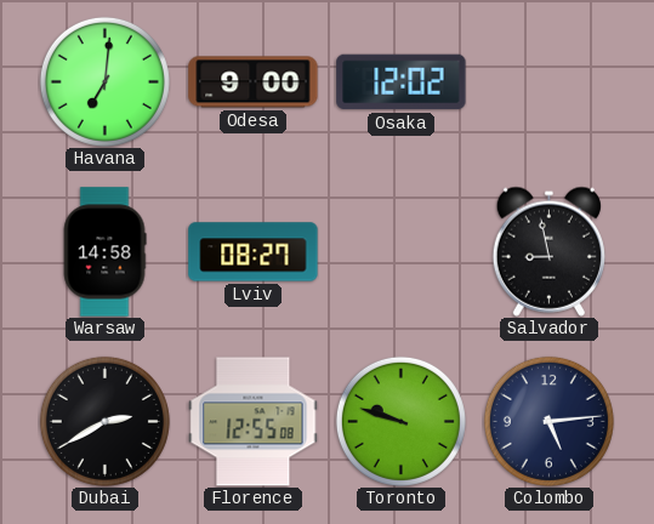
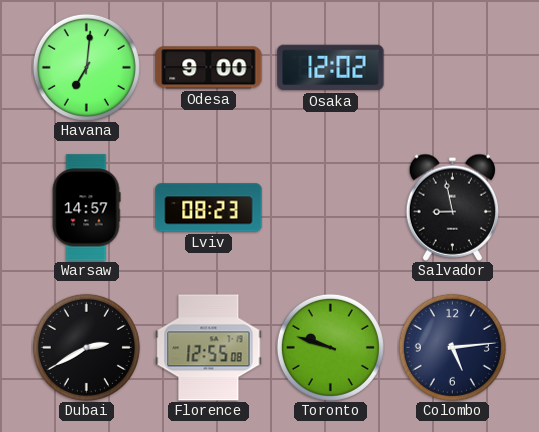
Warsaw: 14:58 -> 14:57
Lviv: 08:27 -> 08:23
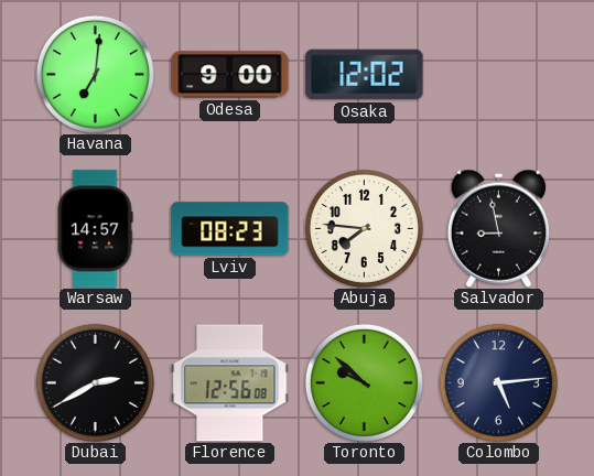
Abuja: none -> 7:46
Florence: 12:55 -> 12:56
Toronto: 9:48 -> 9:52
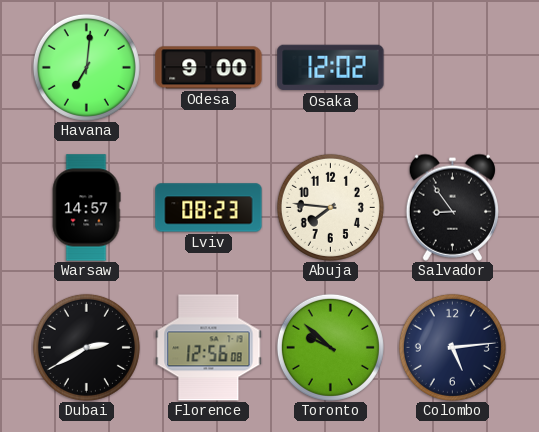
Salvador: 8:58 -> 8:54
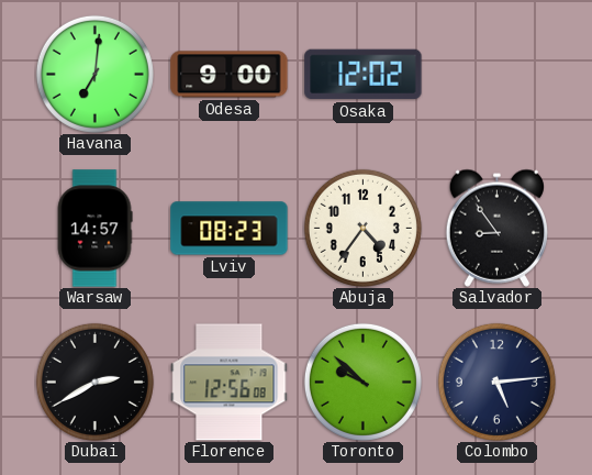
Abuja: 7:46 -> 4:36
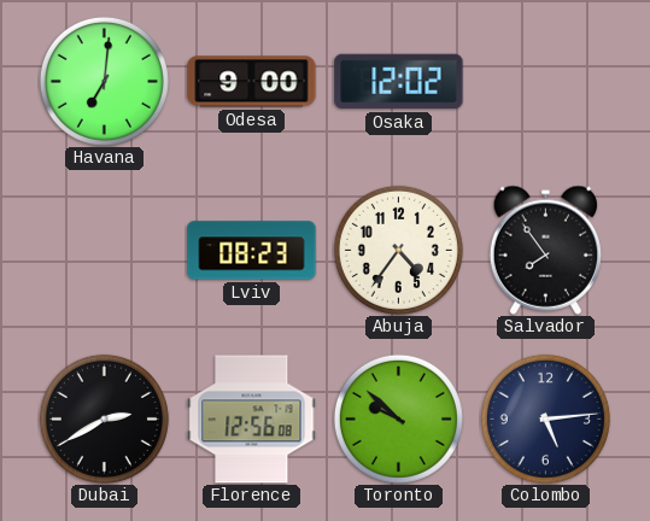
Warsaw: 14:57 -> none
Salvador: 8:54 -> 7:54
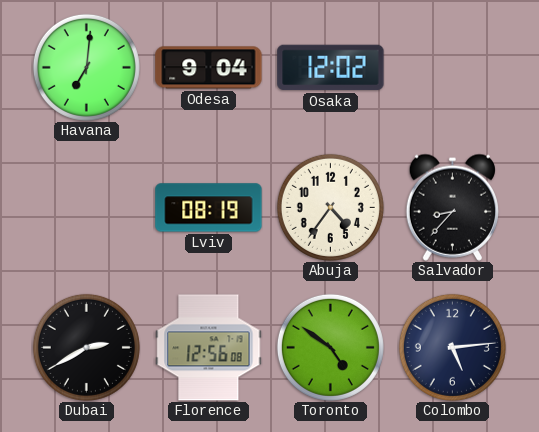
Odesa: 9:00 -> 9:04
Lviv: 08:23 -> 08:19
Salvador: 7:54 -> 8:37
Toronto: 9:52 -> 4:51
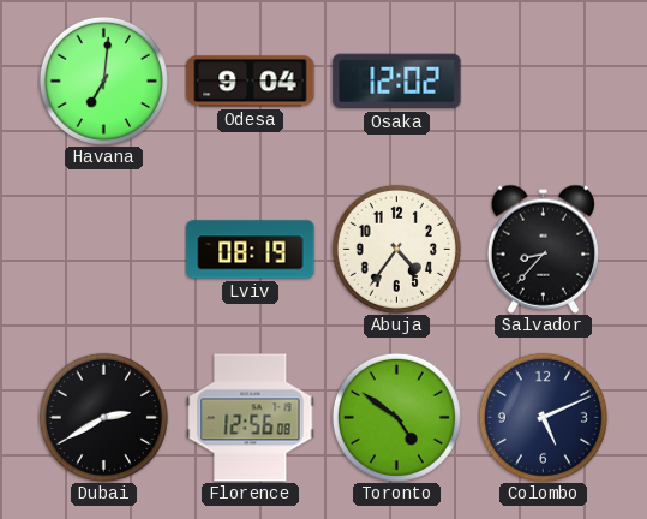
Colombo: 5:14 -> 5:11
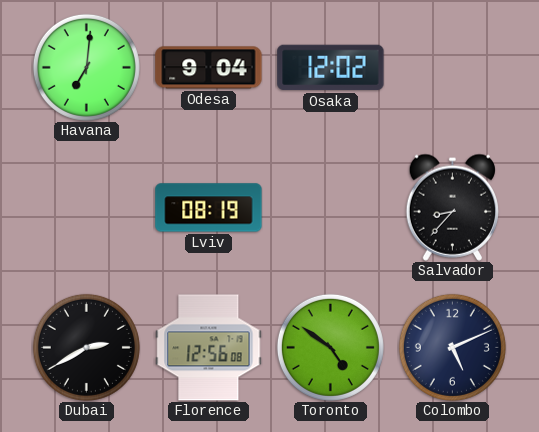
Abuja: 4:36 -> none
